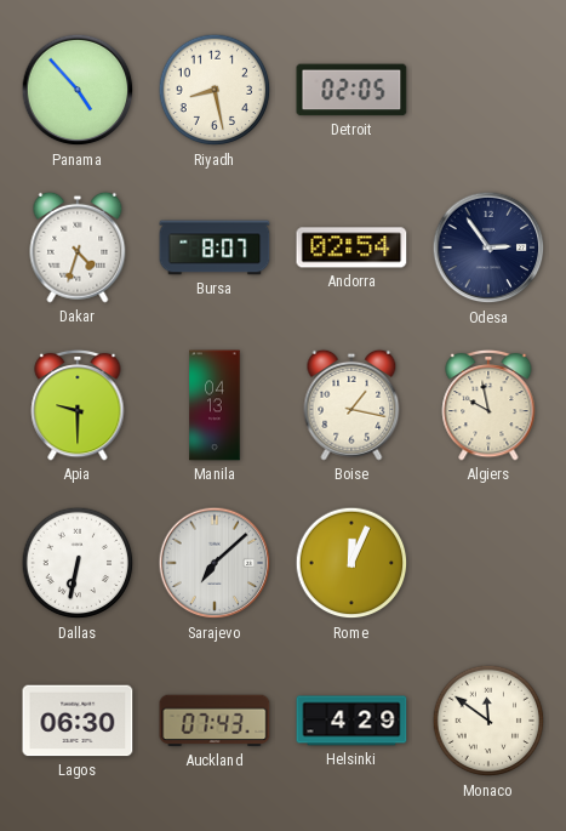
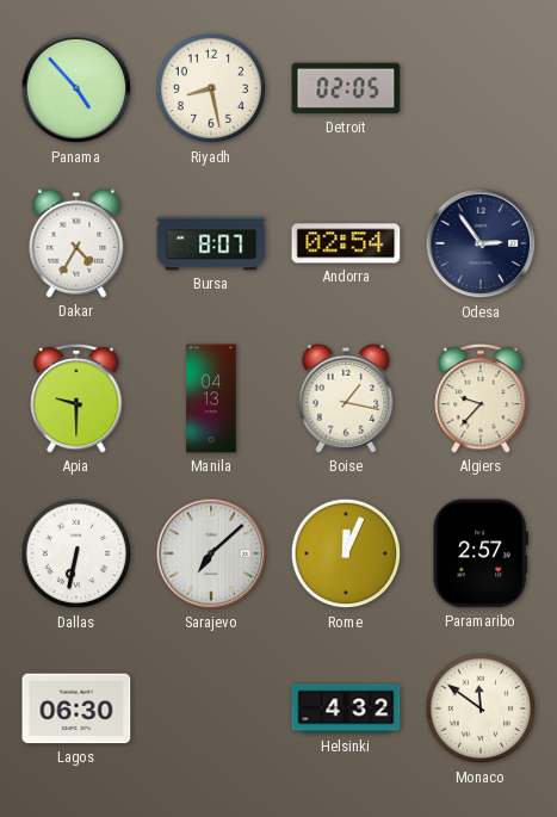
Dakar: 4:33 -> 4:35
Algiers: 9:58 -> 9:37
Paramaribo: none -> 2:57
Auckland: 07:43 -> none
Helsinki: 4:29 -> 4:32
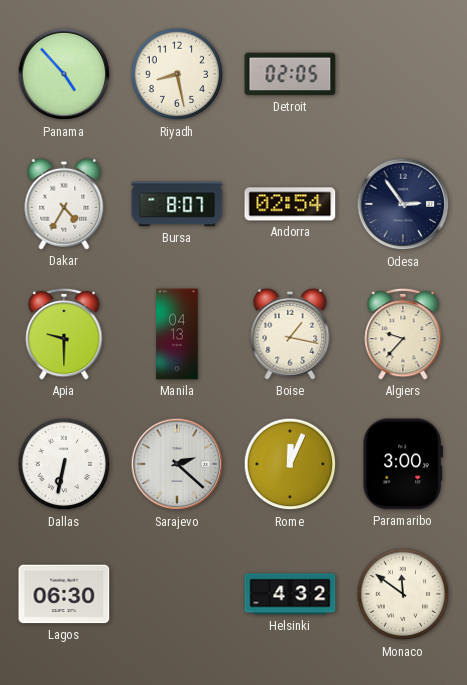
Sarajevo: 7:08 -> 2:22
Paramaribo: 2:57 -> 3:00
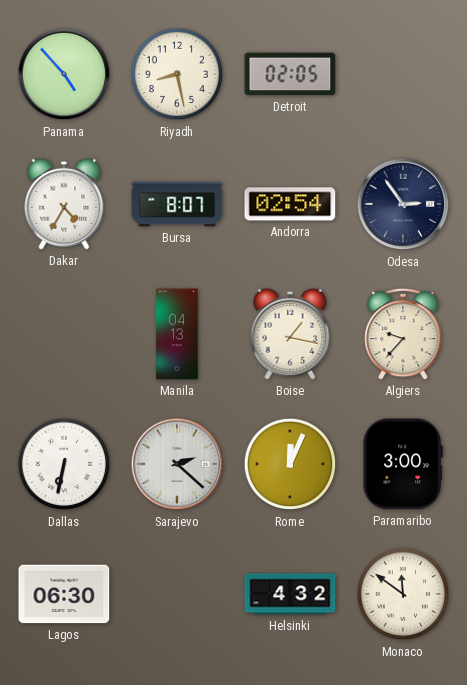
Apia: 9:30 -> none
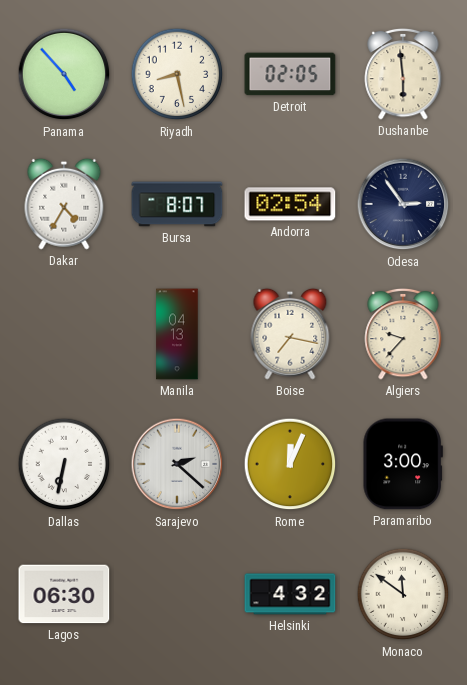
Dushanbe: none -> 5:59
Boise: 1:17 -> 7:17
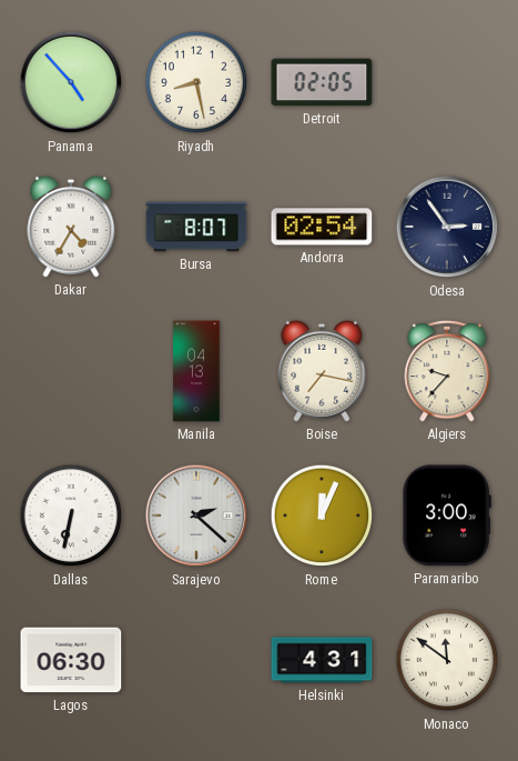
Dushanbe: 5:59 -> none
Helsinki: 4:32 -> 4:31
